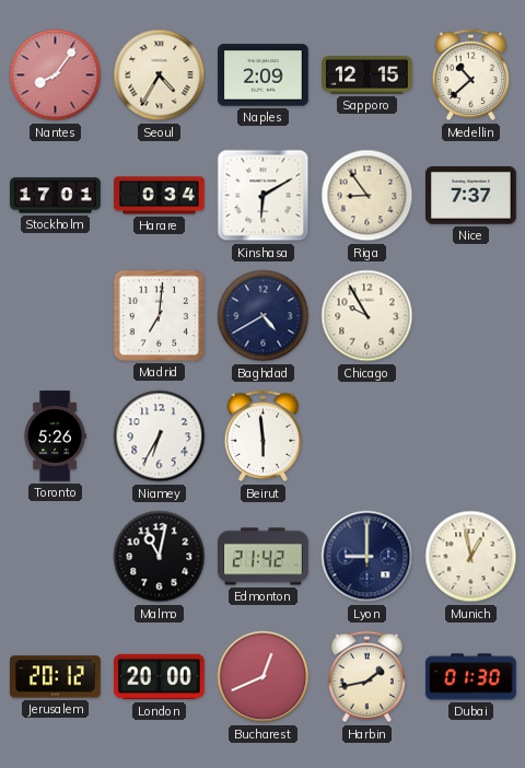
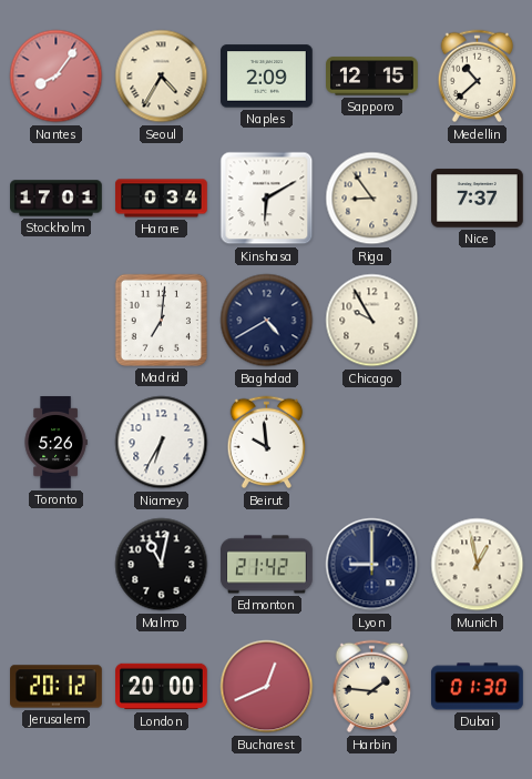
Beirut: 5:59 -> 9:59
Harbin: 1:43 -> 1:46
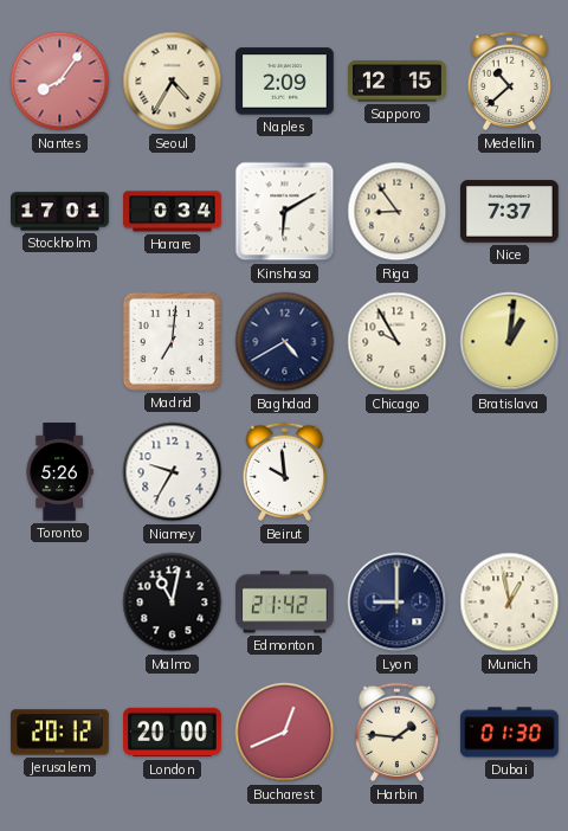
Bratislava: none -> 1:01
Niamey: 6:35 -> 9:35
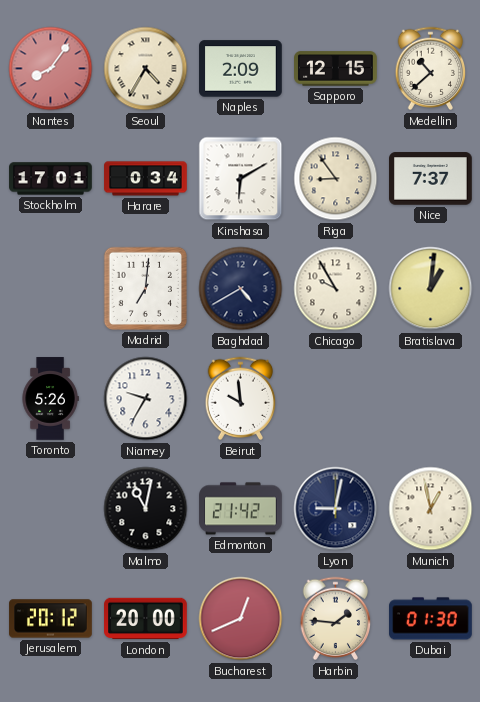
Lyon: 9:00 -> 9:02
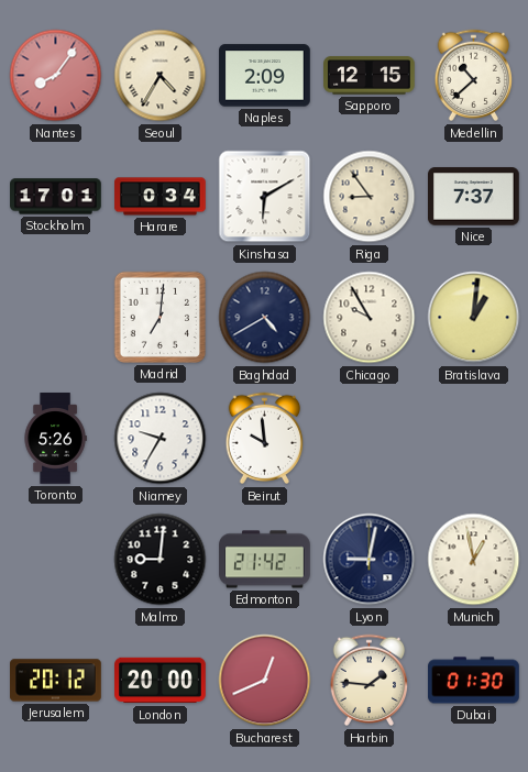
Malmo: 11:02 -> 9:01
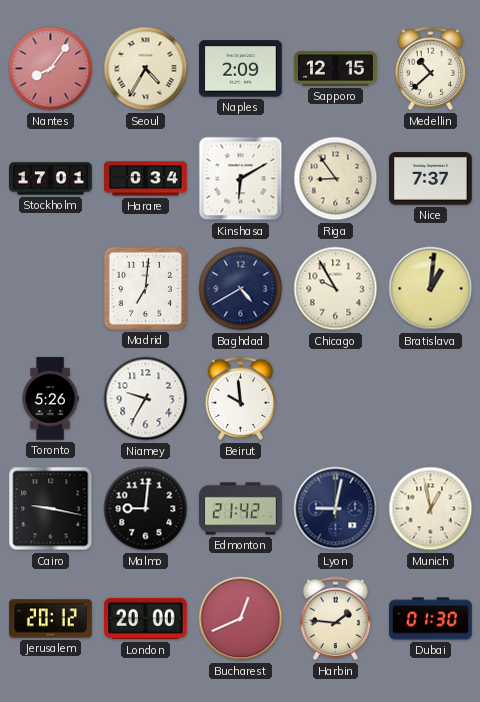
Cairo: none -> 9:17
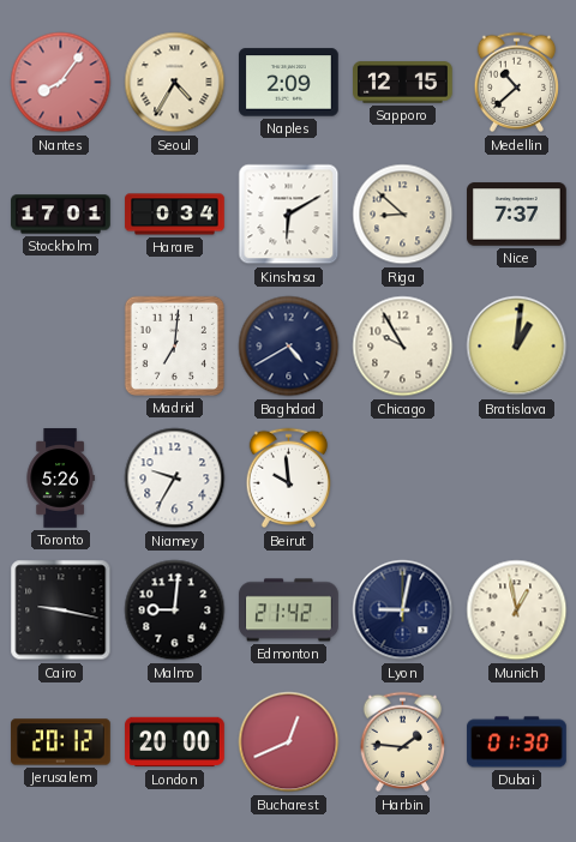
Riga: 8:54 -> 8:52
